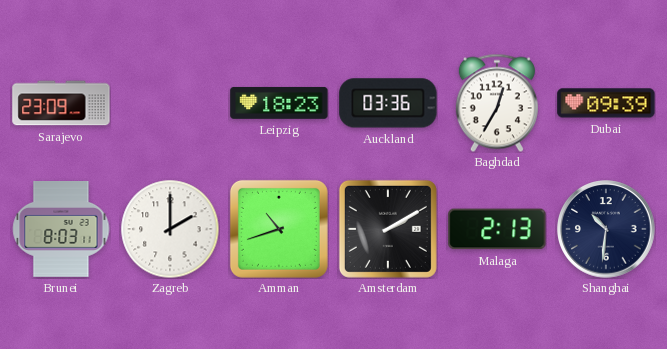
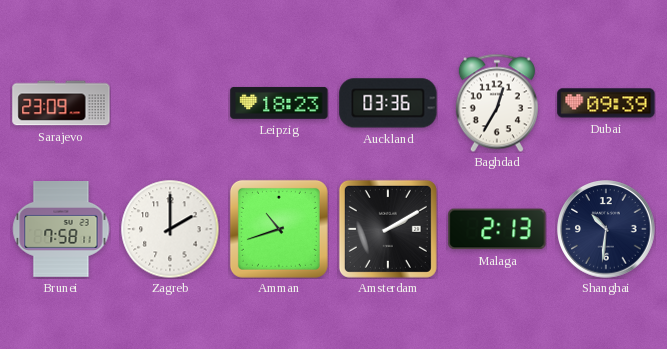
Brunei: 8:03 -> 7:58
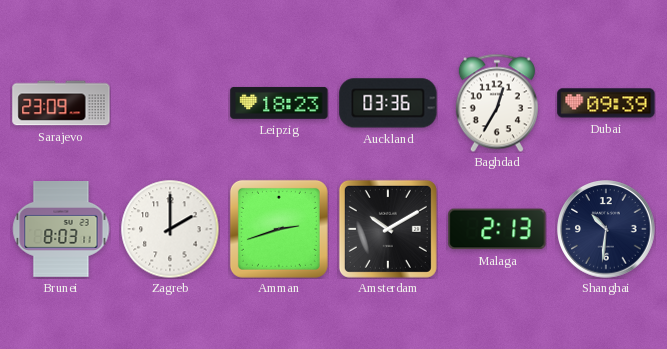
Brunei: 7:58 -> 8:03
Amman: 10:42 -> 2:42
Amsterdam: 2:10 -> 10:10
